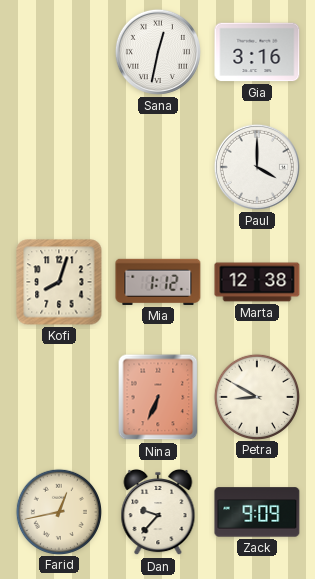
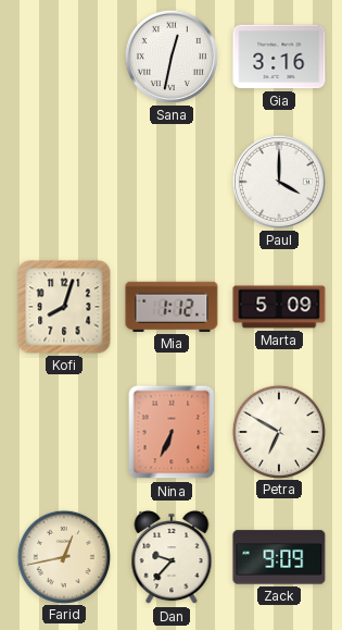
Marta: 12:38 -> 5:09
Petra: 8:50 -> 6:50
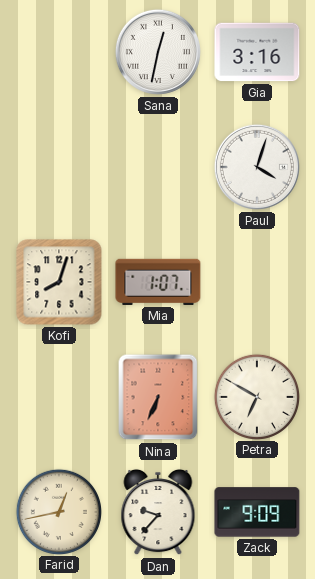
Paul: 4:00 -> 4:03
Mia: 1:12 -> 1:07
Marta: 5:09 -> none
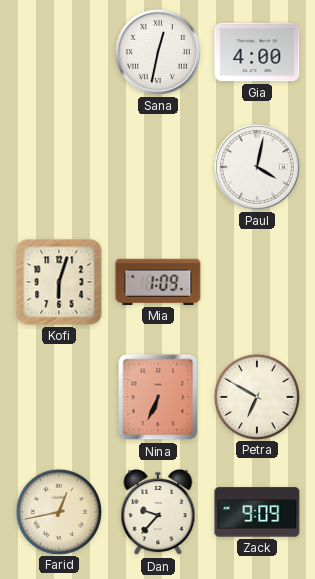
Gia: 3:16 -> 4:00
Paul: 4:03 -> 4:02
Kofi: 8:03 -> 6:03
Mia: 1:07 -> 1:09
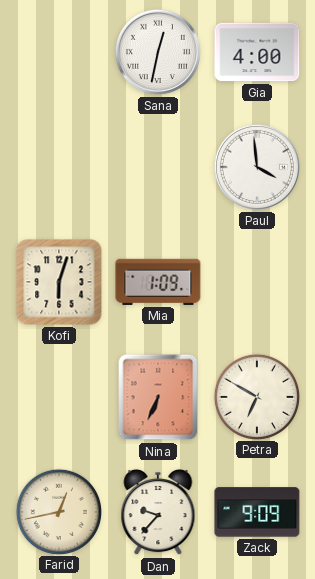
Paul: 4:02 -> 3:59
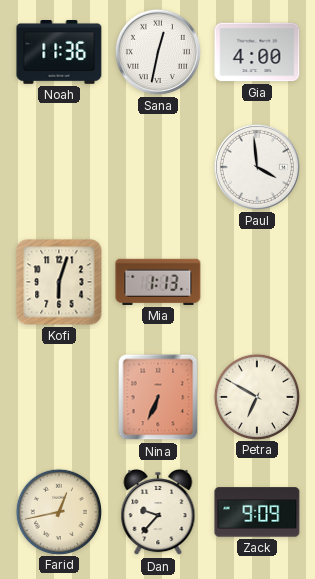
Noah: none -> 11:36
Mia: 1:09 -> 1:13
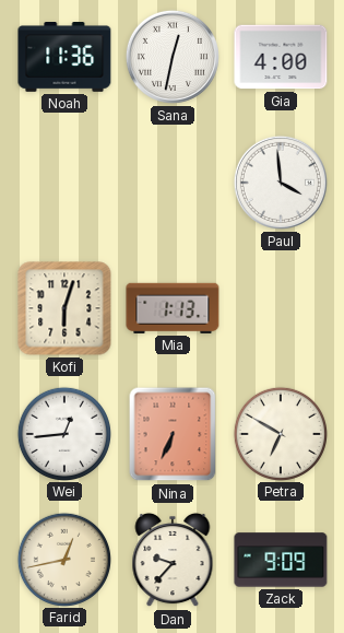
Wei: none -> 12:44
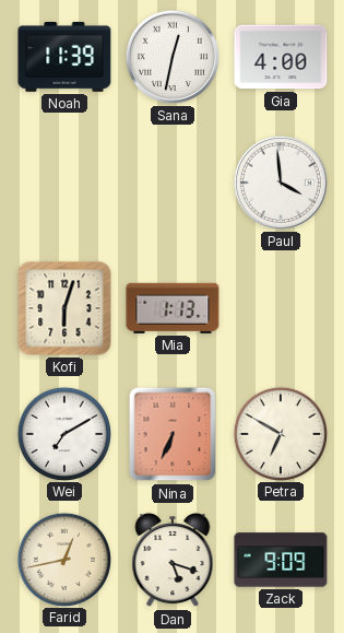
Noah: 11:36 -> 11:39
Wei: 12:44 -> 7:10
Dan: 9:37 -> 5:18
